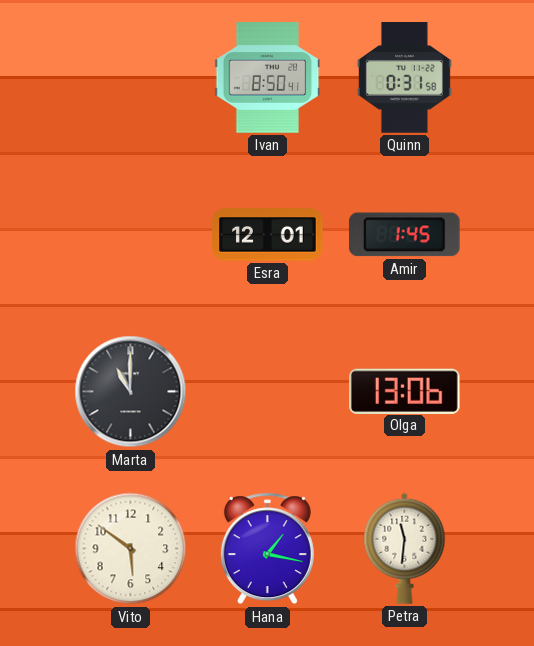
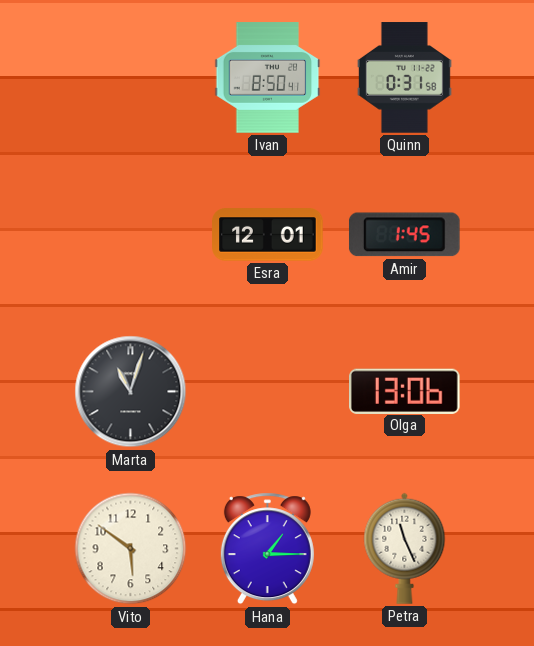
Marta: 11:00 -> 11:03
Hana: 1:17 -> 1:15
Petra: 11:31 -> 11:26
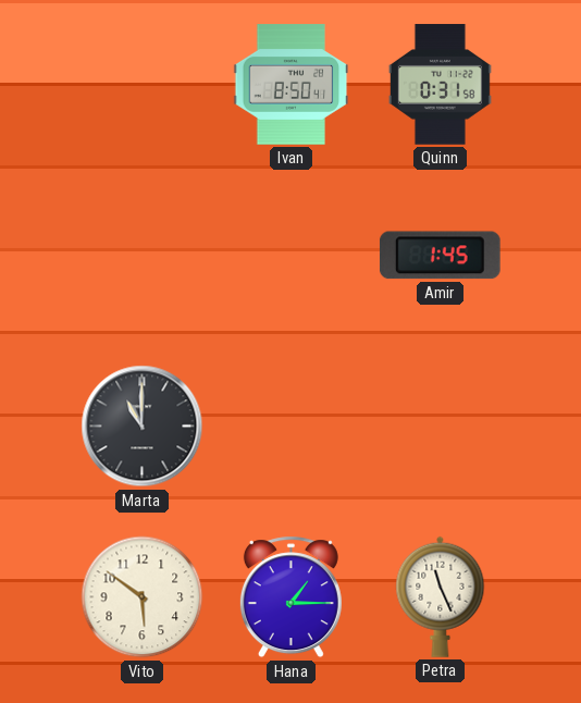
Esra: 12:01 -> none
Marta: 11:03 -> 11:00
Olga: 13:06 -> none
